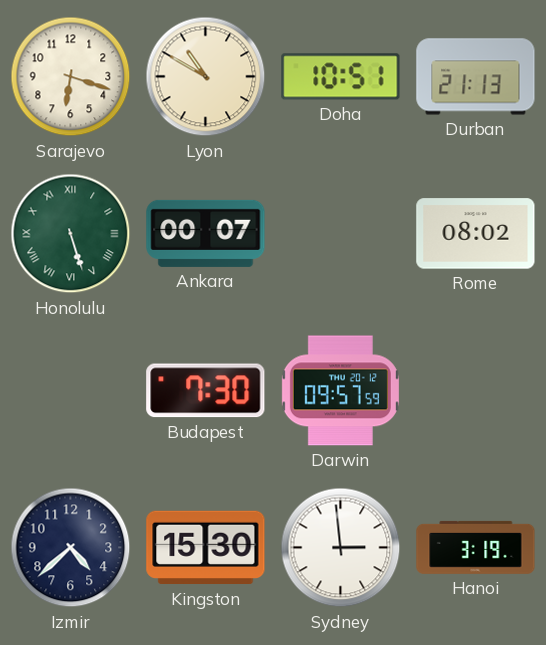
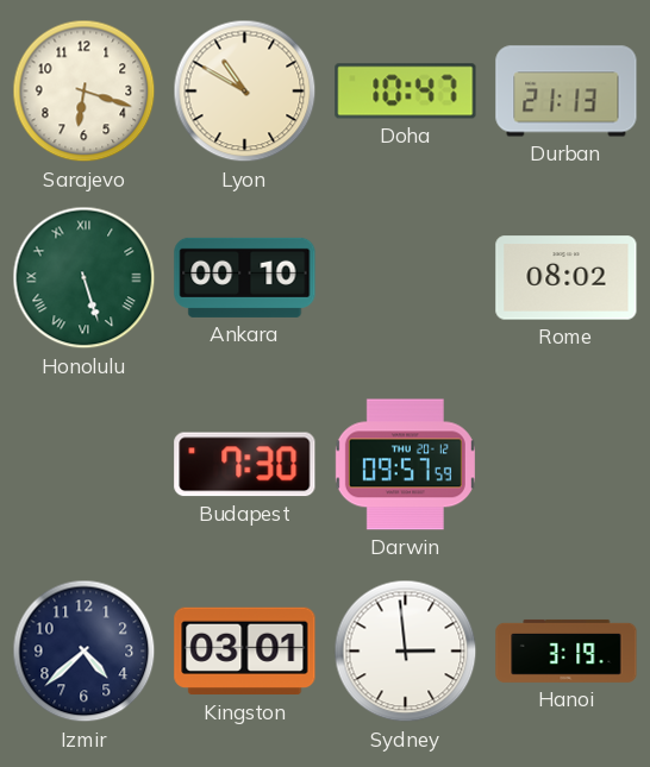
Doha: 10:51 -> 10:47
Ankara: 00:07 -> 00:10
Kingston: 15:30 -> 03:01
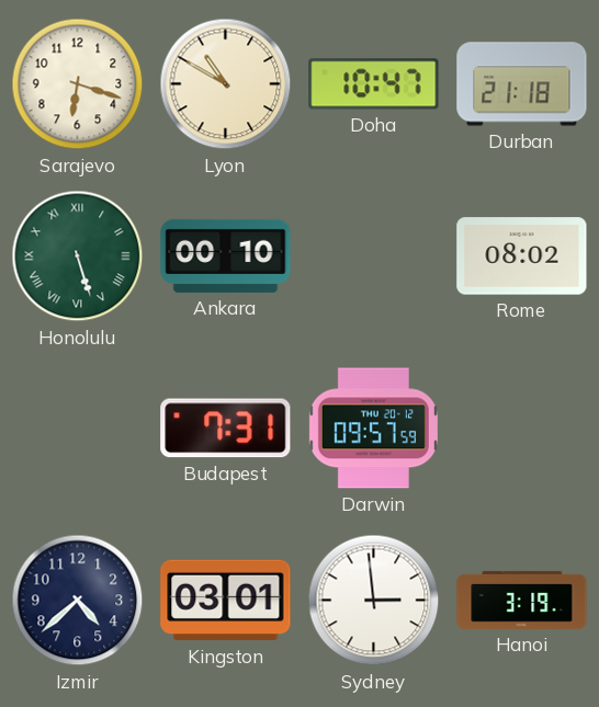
Durban: 21:13 -> 21:18
Budapest: 7:30 -> 7:31
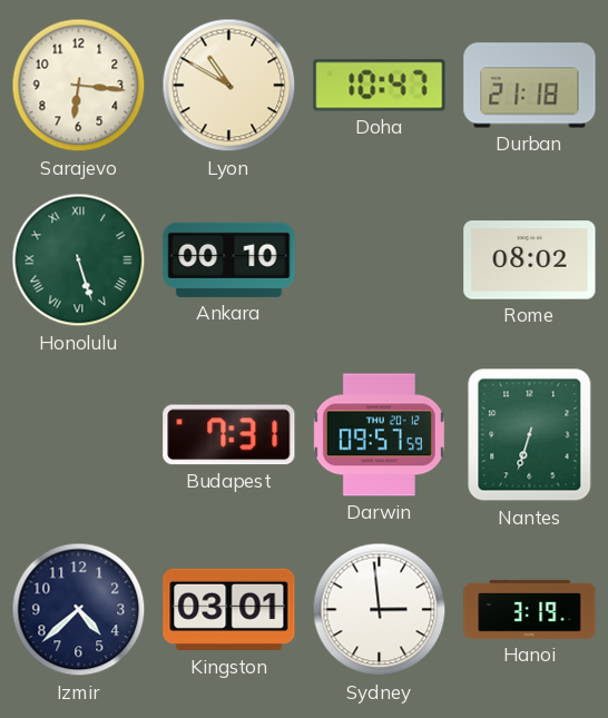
Sarajevo: 6:18 -> 6:16
Nantes: none -> 6:33
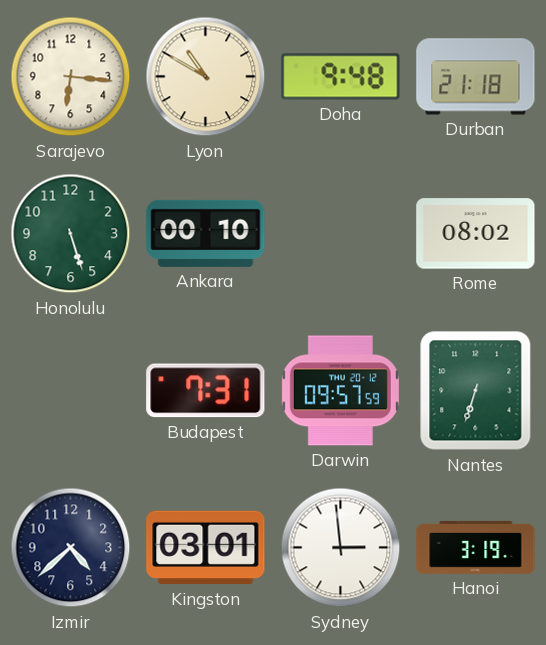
Doha: 10:47 -> 9:48
Honolulu numerals: Roman -> Arabic
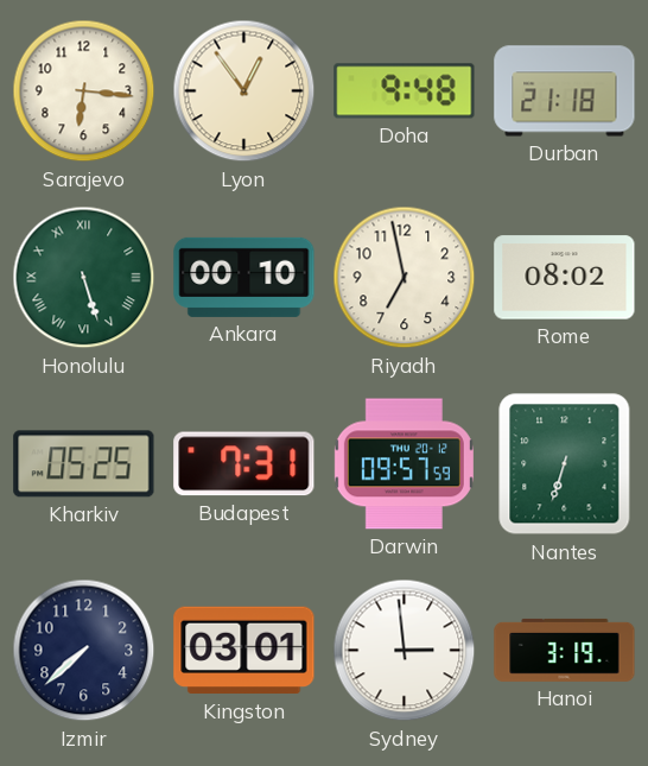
Lyon: 10:50 -> 12:54
Honolulu numerals: Arabic -> Roman
Riyadh: none -> 6:58
Kharkiv: none -> 05:25
Izmir: 4:38 -> 7:38
